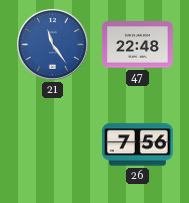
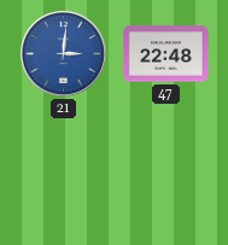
21: 11:24 -> 3:01
26: 7:56 -> none
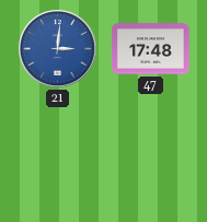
47: 22:48 -> 17:48
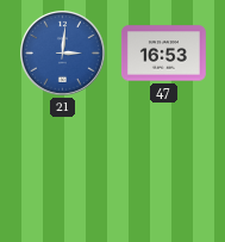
47: 17:48 -> 16:53
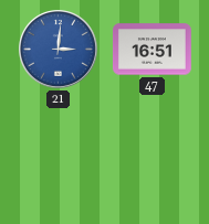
47: 16:53 -> 16:51
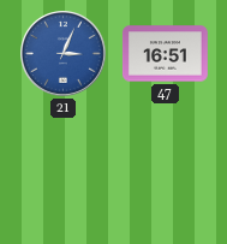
21: 3:01 -> 3:04
